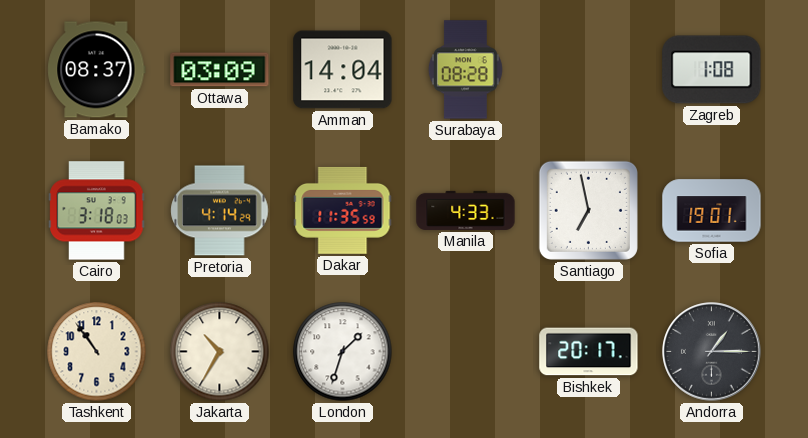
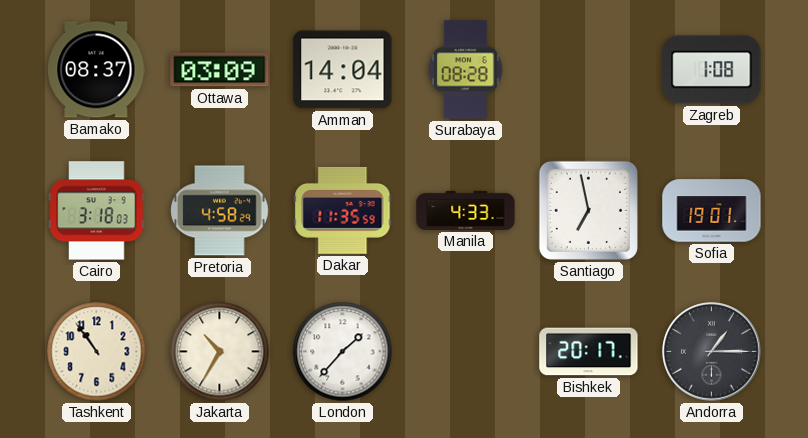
Pretoria: 4:14 -> 4:58
London: 1:33 -> 1:37
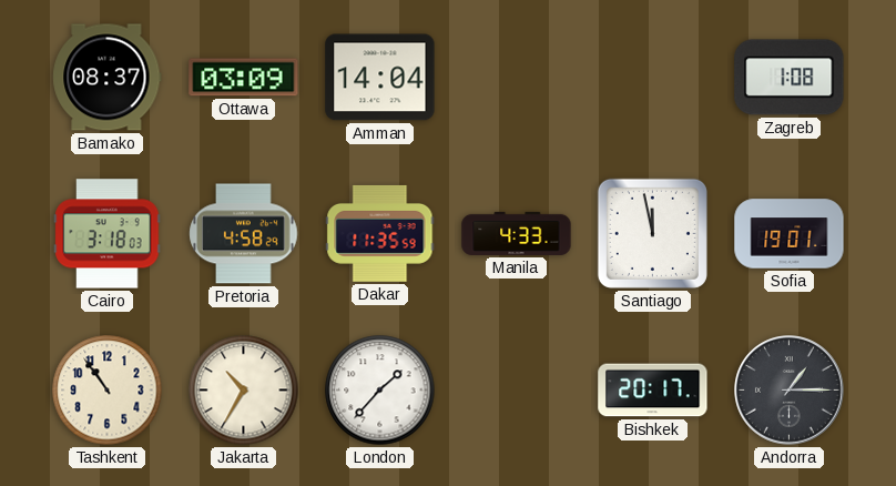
Surabaya: 08:28 -> none
Santiago: 6:58 -> 11:58
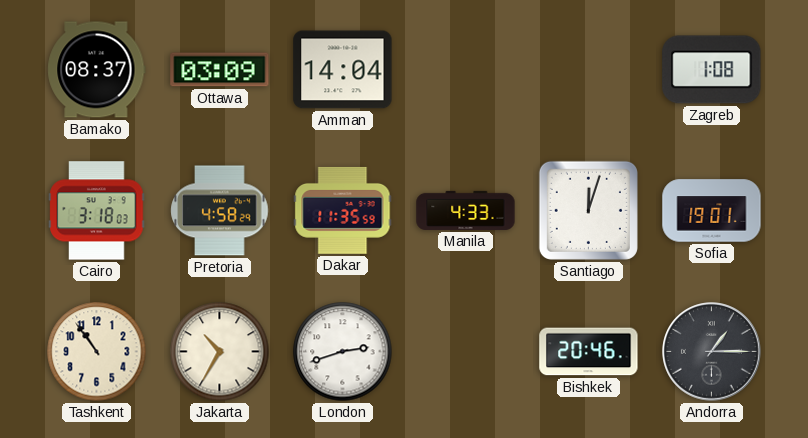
Santiago: 11:58 -> 12:03
London: 1:37 -> 2:42
Bishkek: 20:17 -> 20:46
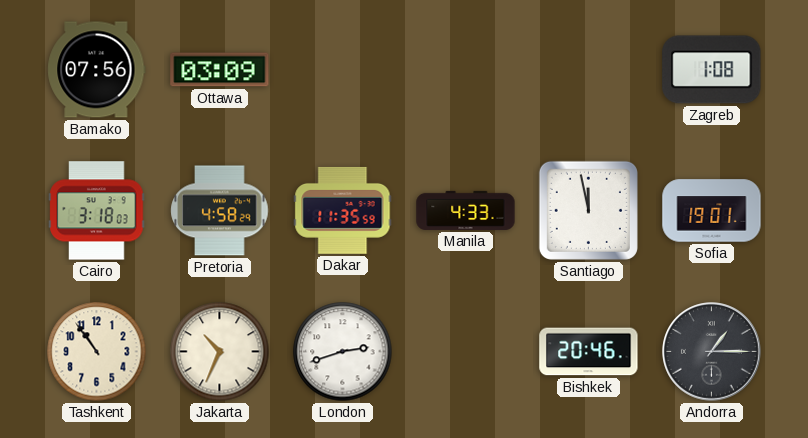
Bamako: 08:37 -> 07:56
Amman: 14:04 -> none
Santiago: 12:03 -> 11:58
Jakarta: 10:35 -> 10:34
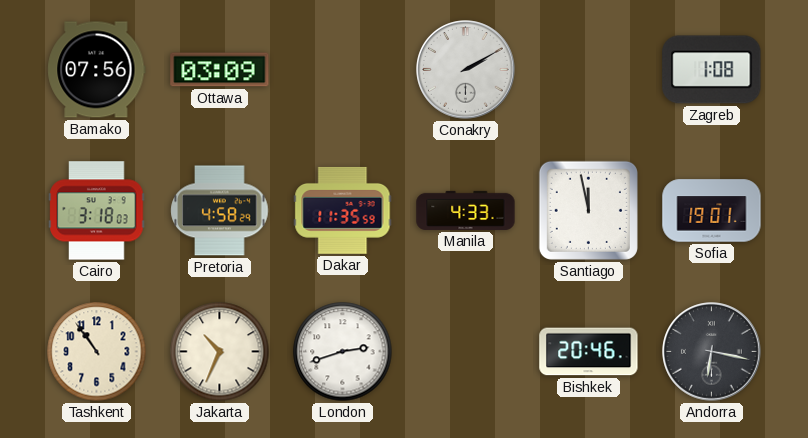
Conakry: none -> 2:10
Andorra: 1:15 -> 6:17
